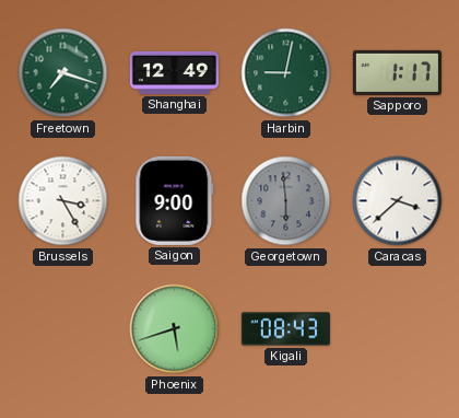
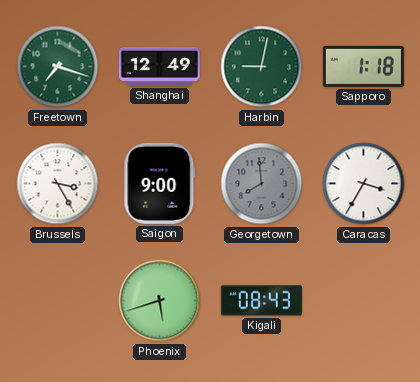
Sapporo: 1:17 -> 1:18
Georgetown: 5:59 -> 7:59
Caracas: 3:38 -> 3:35
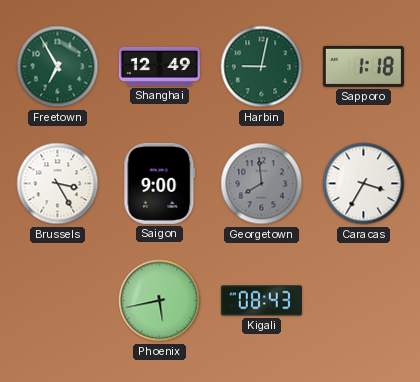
Freetown: 7:18 -> 6:55
Phoenix: 5:42 -> 5:43
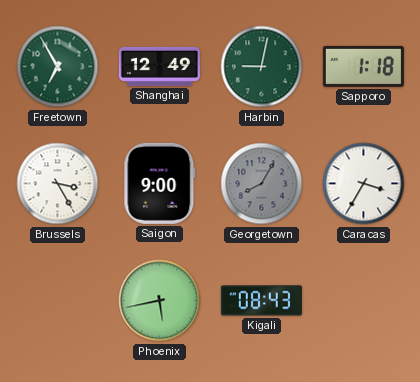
Georgetown: 7:59 -> 8:05
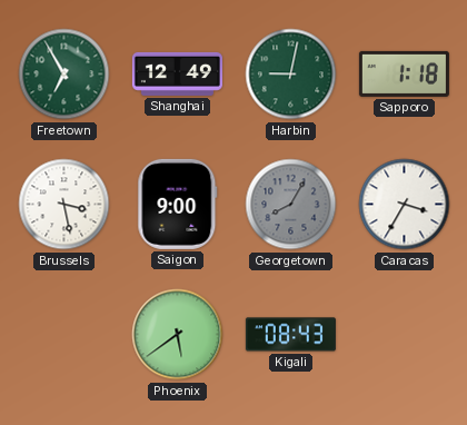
Brussels: 3:25 -> 3:28
Phoenix: 5:43 -> 5:39
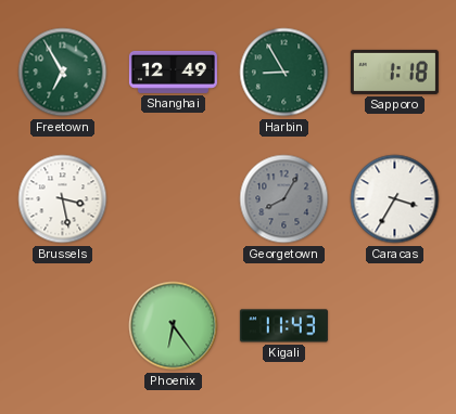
Harbin: 9:02 -> 8:55
Saigon: 9:00 -> none
Phoenix: 5:39 -> 6:24
Kigali: 08:43 -> 11:43
